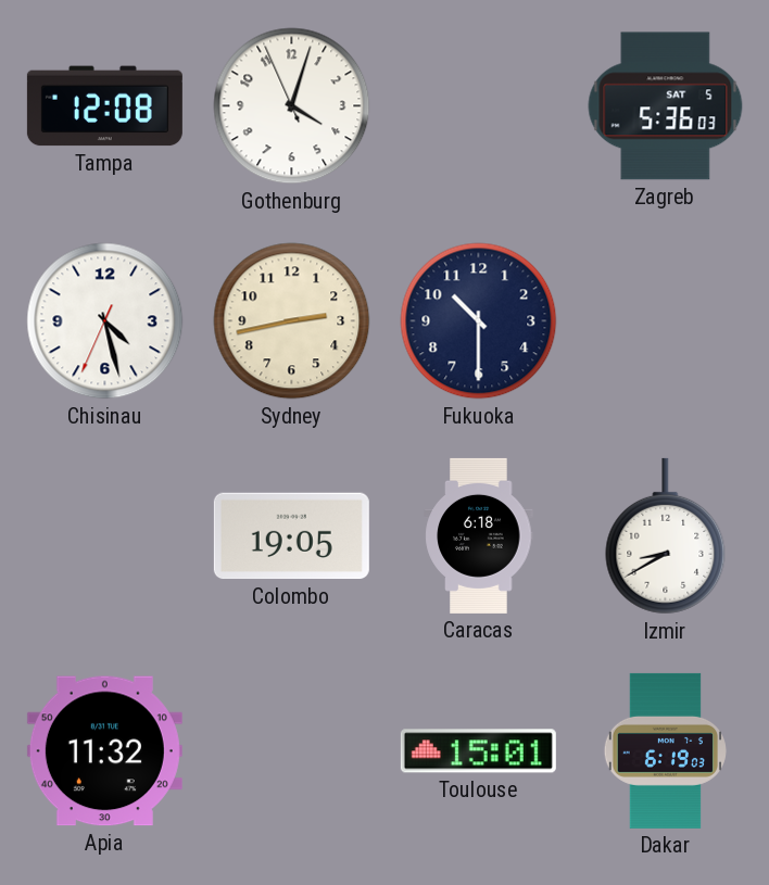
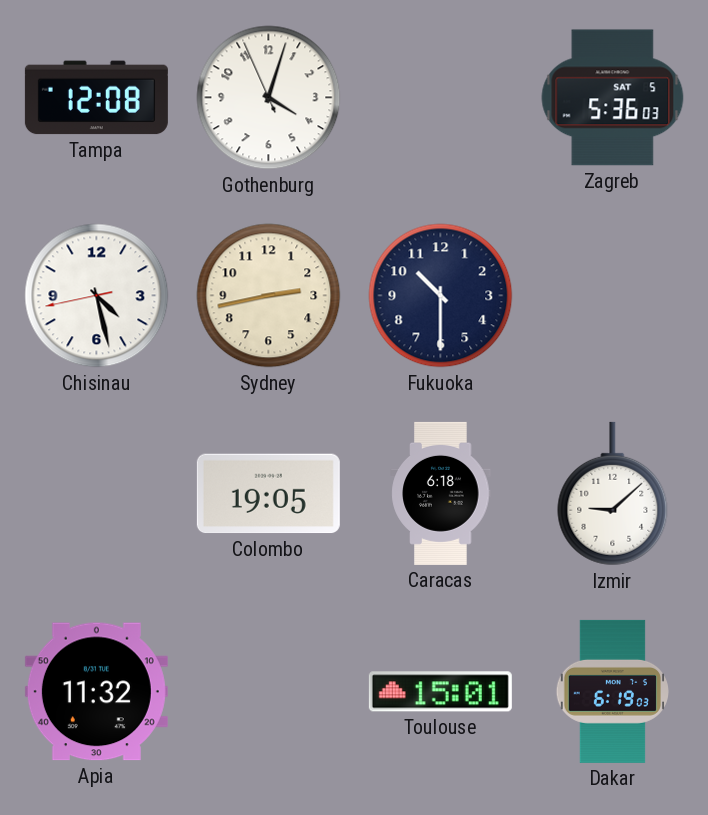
Chisinau: 4:27:34 -> 4:27:43
Izmir: 8:40 -> 9:08
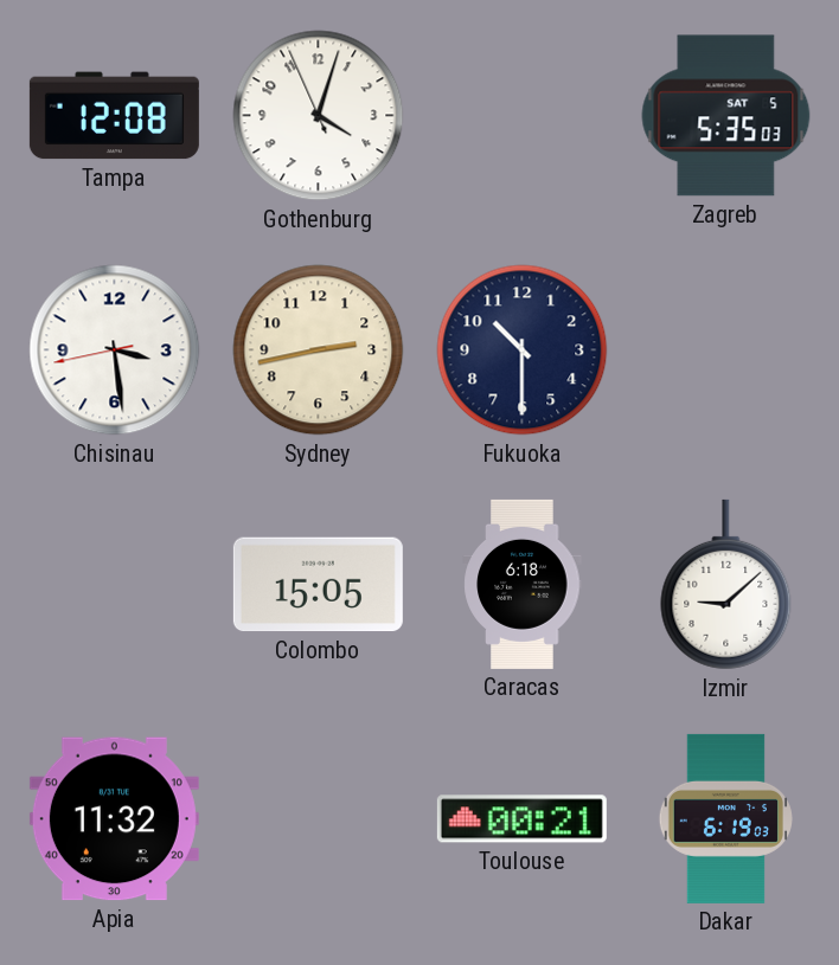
Zagreb: 5:36 -> 5:35
Chisinau: 4:27 -> 3:28
Colombo: 19:05 -> 15:05
Toulouse: 15:01 -> 00:21
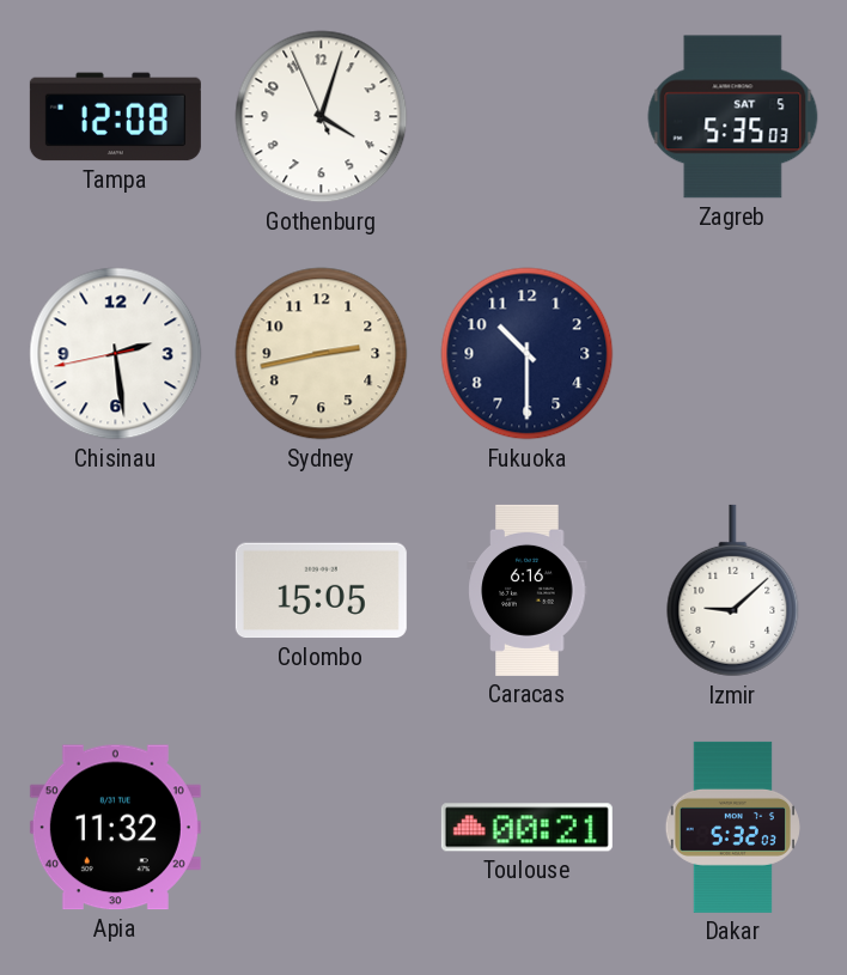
Chisinau: 3:28 -> 2:28
Caracas: 6:18 -> 6:16
Dakar: 6:19 -> 5:32
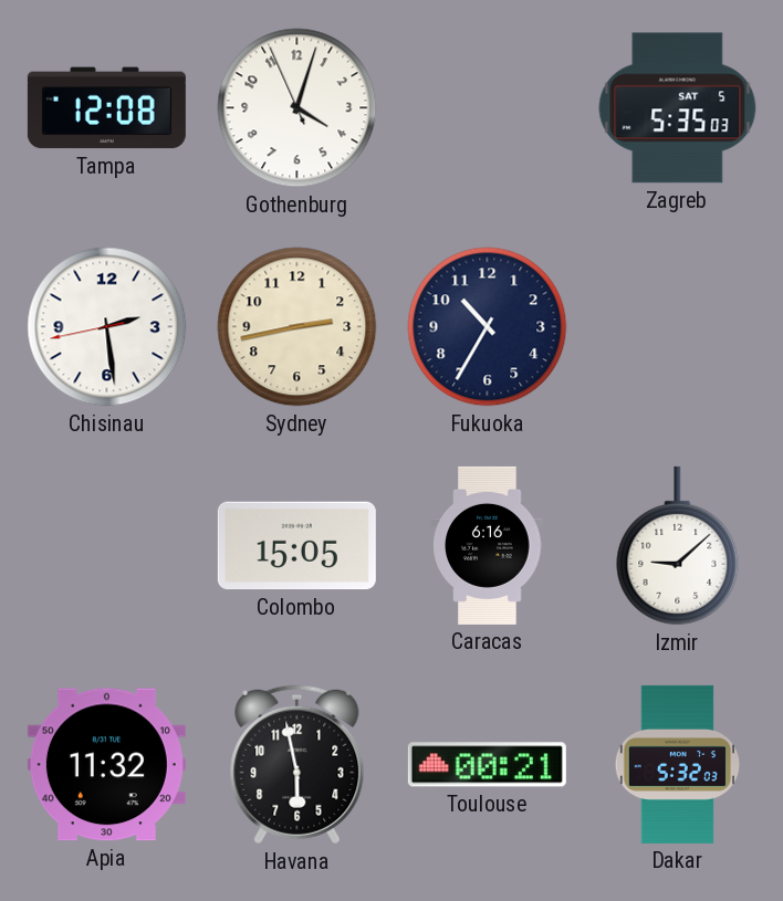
Fukuoka: 10:30 -> 10:35
Havana: none -> 5:58
